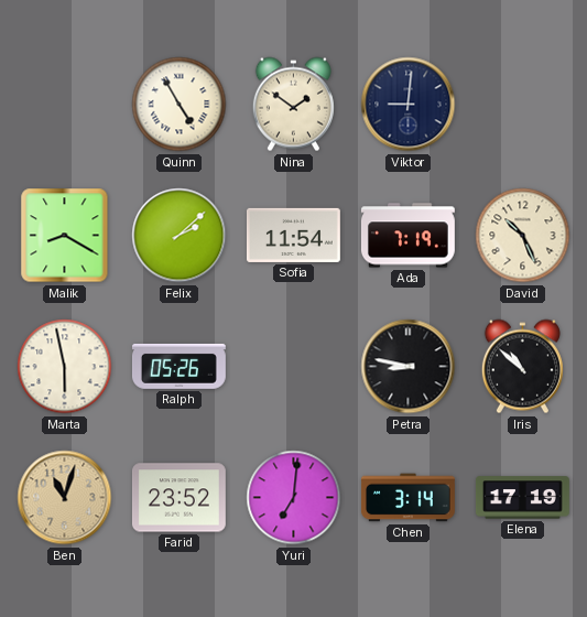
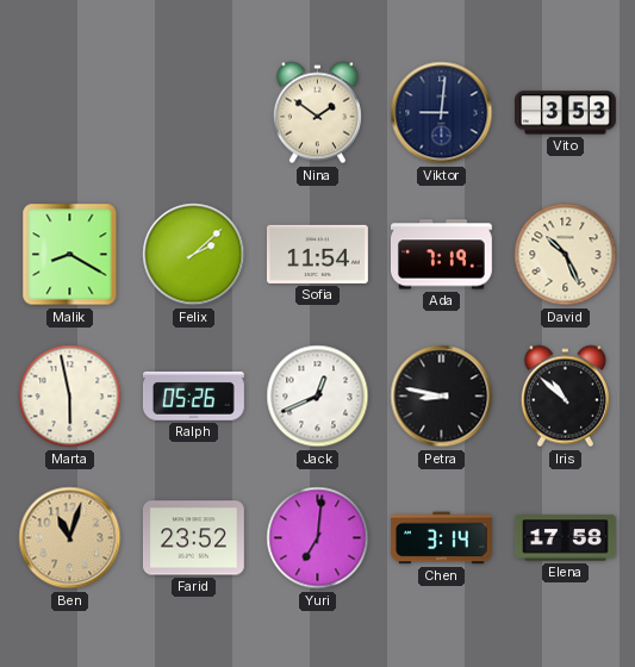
Quinn: 4:55 -> none
Vito: none -> 3:53
Jack: none -> 12:41
Elena: 17:19 -> 17:58
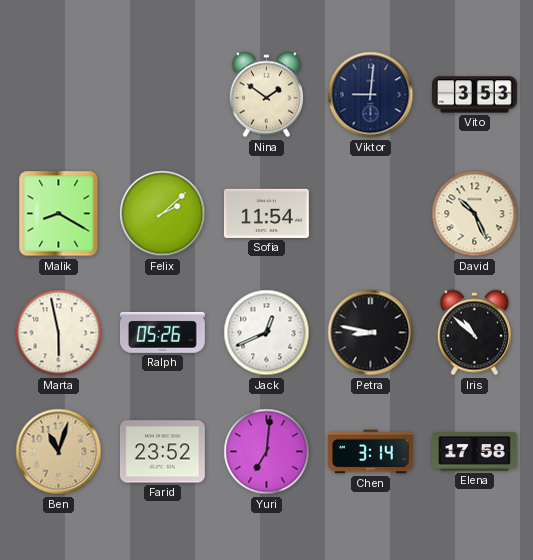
Ada: 7:19 -> none
